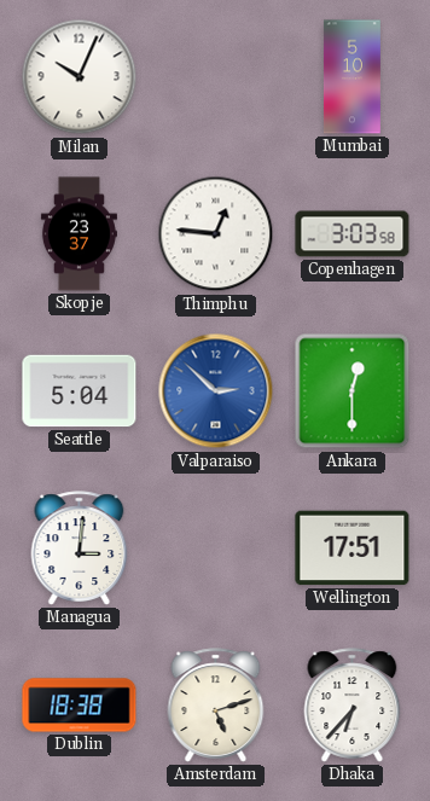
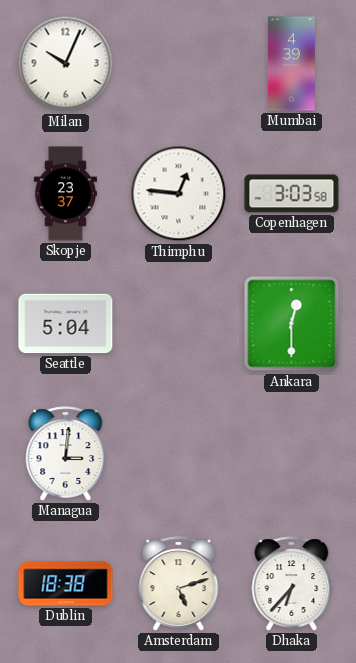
Mumbai: 5:10 -> 4:39
Valparaiso: 2:52 -> none
Wellington: 17:51 -> none
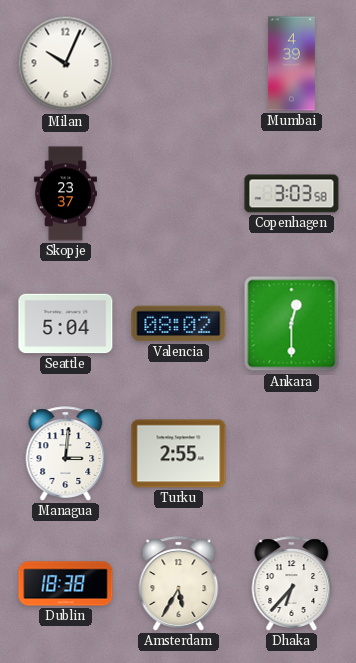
Thimphu: 12:46 -> none
Valencia: none -> 08:02
Turku: none -> 2:55
Amsterdam: 5:12 -> 5:35
